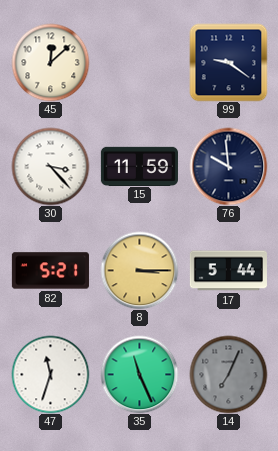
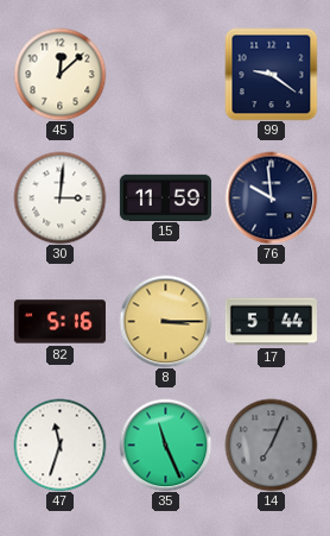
30: 3:23 -> 3:01
82: 5:21 -> 5:16
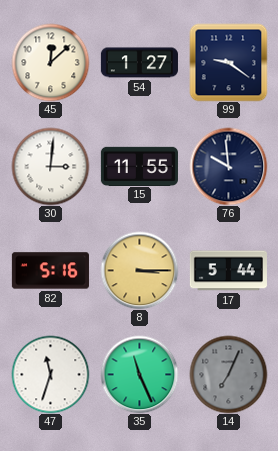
54: none -> 1:27
15: 11:59 -> 11:55
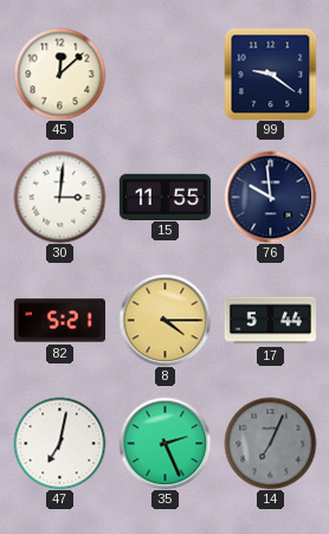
54: 1:27 -> none
82: 5:16 -> 5:21
8: 3:15 -> 4:15
47: 11:33 -> 7:02
35: 11:26 -> 2:26
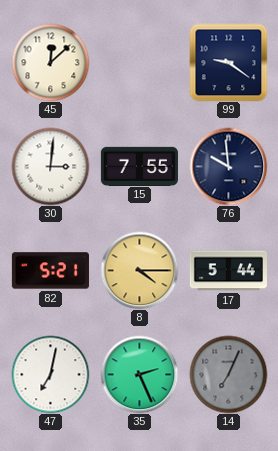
15: 11:55 -> 7:55
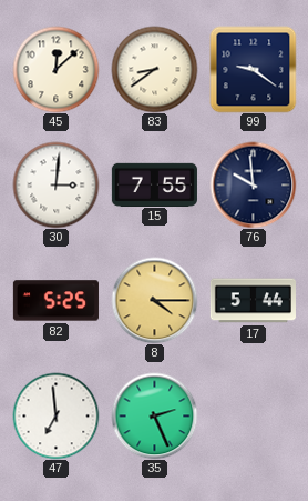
83: none -> 8:39
82: 5:21 -> 5:25
47: 7:02 -> 6:59
14: 7:04 -> none
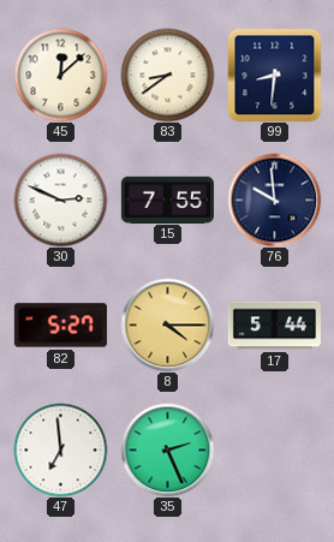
99: 9:21 -> 8:31
30: 3:01 -> 2:49
82: 5:25 -> 5:27
